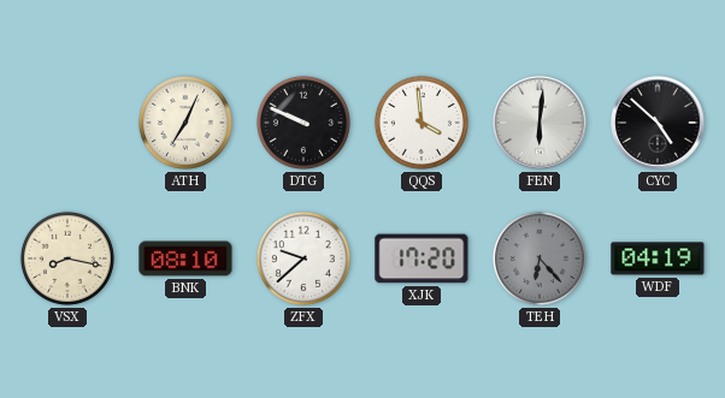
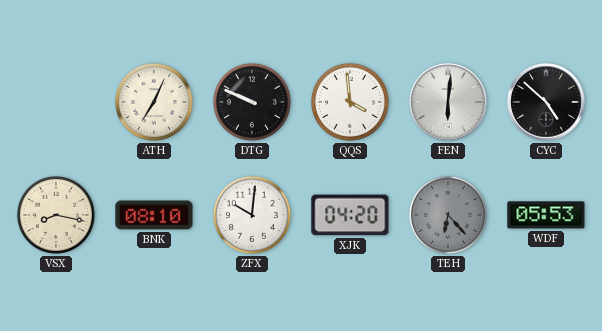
ZFX: 9:38 -> 10:01
XJK: 17:20 -> 04:20
WDF: 04:19 -> 05:53
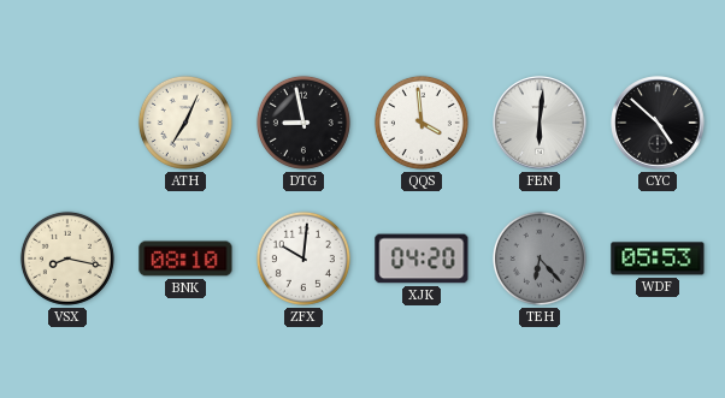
DTG: 9:49 -> 8:58
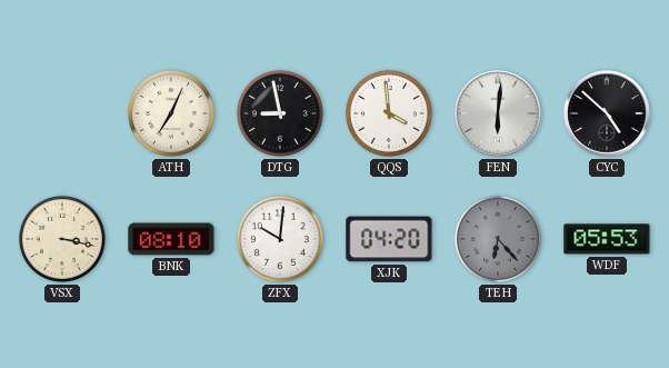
VSX: 8:17 -> 3:17
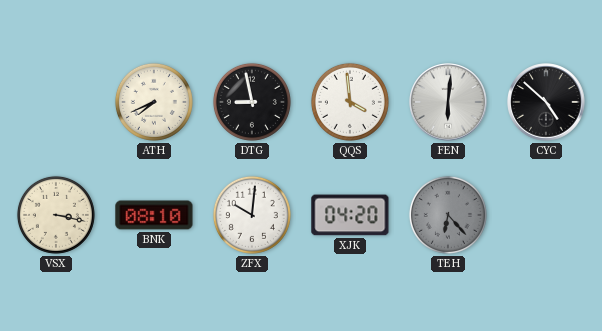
ATH: 7:04 -> 7:41
WDF: 05:53 -> none
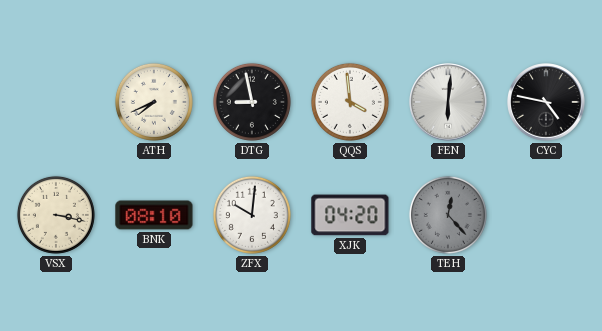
CYC: 4:52 -> 4:47
TEH: 6:23 -> 12:23
